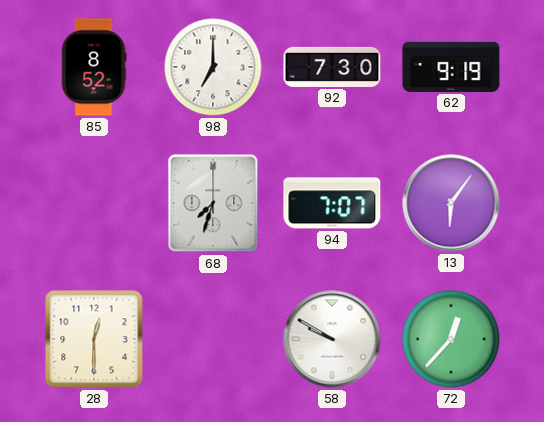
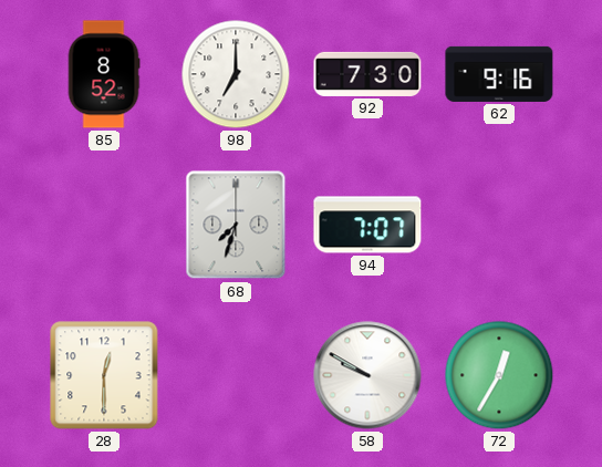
62: 9:19 -> 9:16
13: 6:06 -> none
72: 12:37 -> 12:35
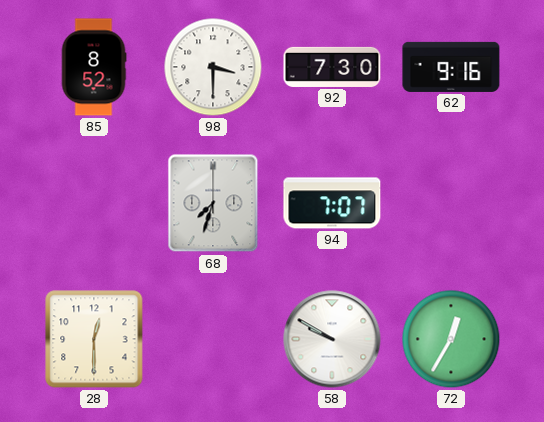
98: 7:00 -> 3:30
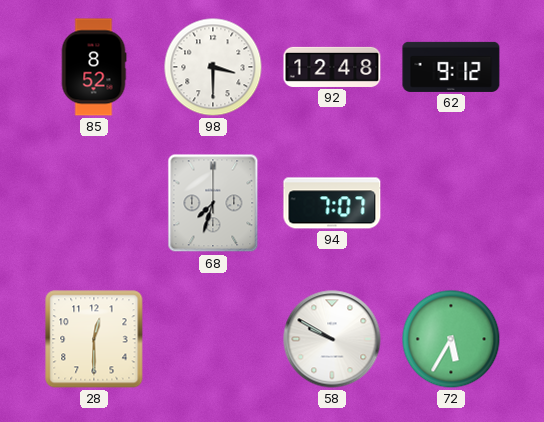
92: 7:30 -> 12:48
62: 9:16 -> 9:12
72: 12:35 -> 5:35
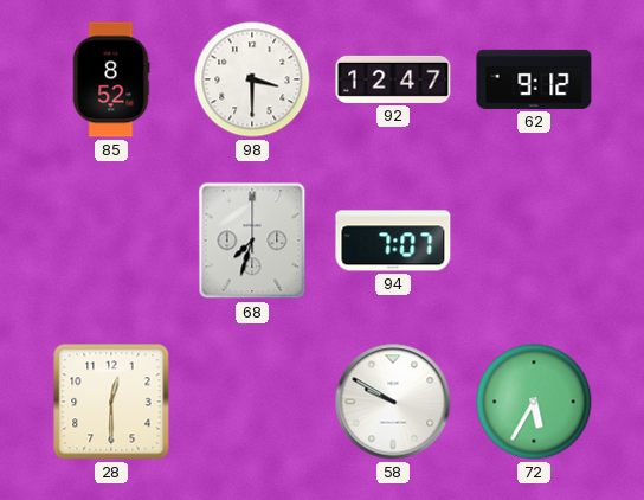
92: 12:48 -> 12:47
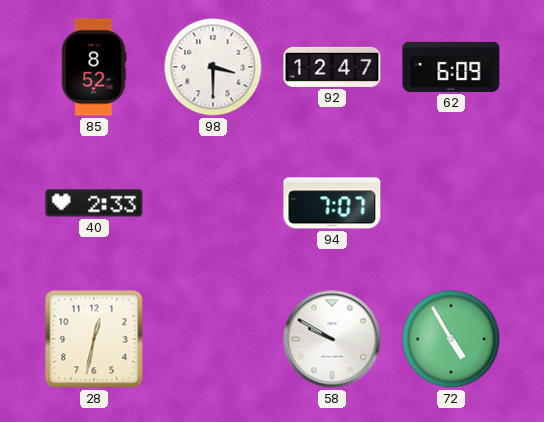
62: 9:12 -> 6:09
40: none -> 2:33
68: 7:33 -> none
28: 12:30 -> 12:32
72: 5:35 -> 4:55
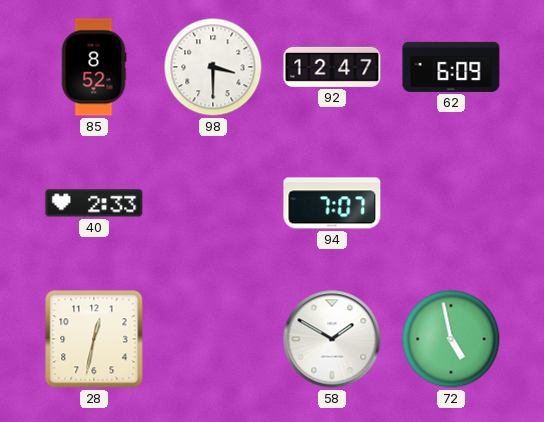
58: 9:50 -> 1:50
72: 4:55 -> 4:58
